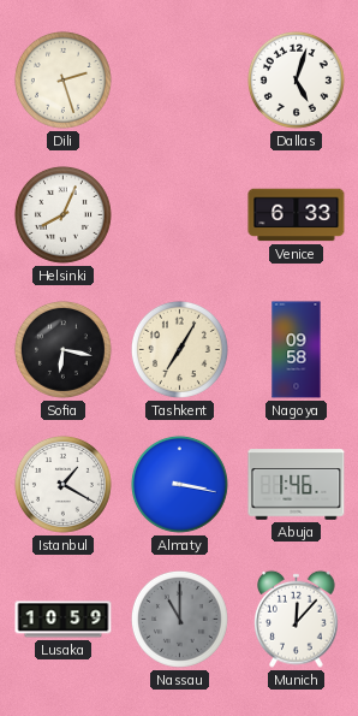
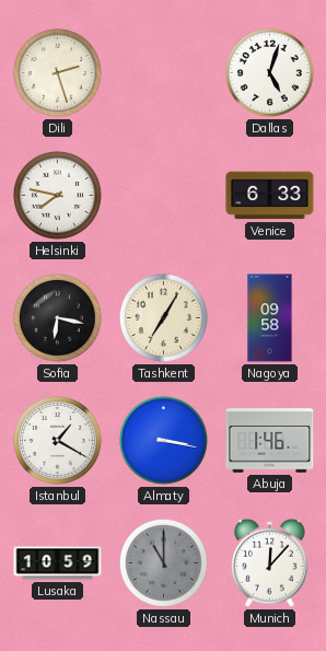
Helsinki: 8:04 -> 7:47
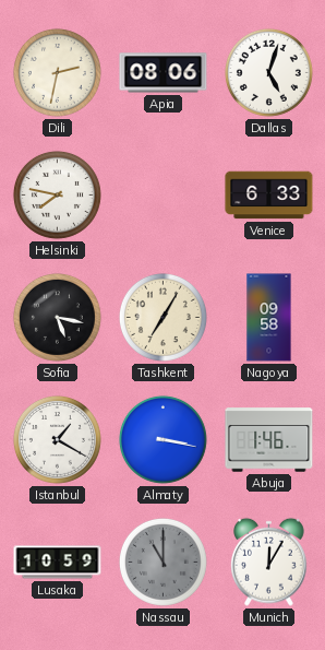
Dili: 2:27 -> 2:32
Apia: none -> 08:06
Sofia: 6:17 -> 5:17
Munich: 12:07 -> 12:05
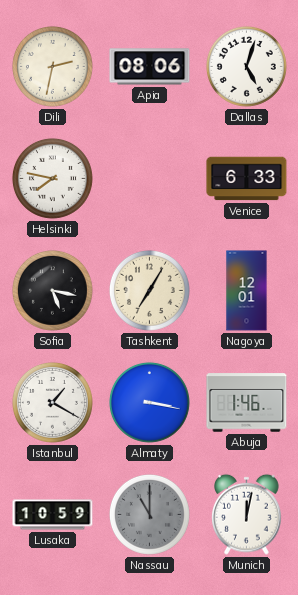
Nagoya: 09:58 -> 12:01
Munich: 12:05 -> 12:02
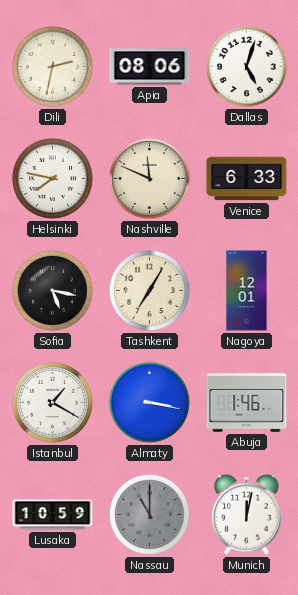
Nashville: none -> 11:49
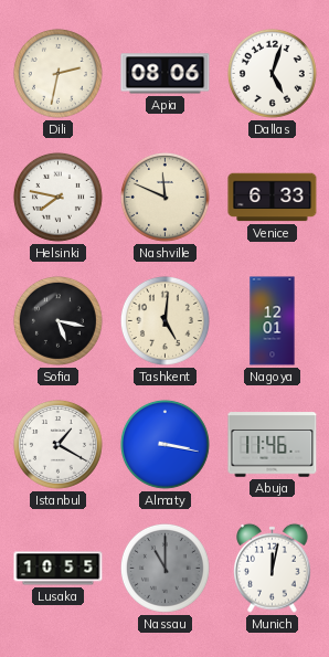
Tashkent: 7:05 -> 5:01
Abuja: 1:46 -> 11:46
Lusaka: 10:59 -> 10:55
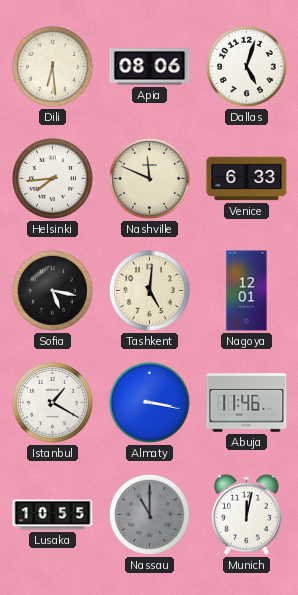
Dili: 2:32 -> 6:29
Helsinki: 7:47 -> 7:44
